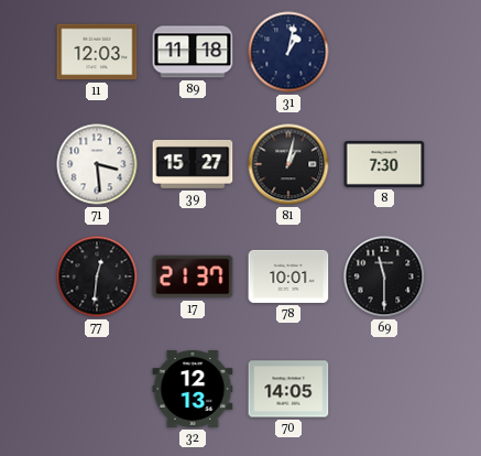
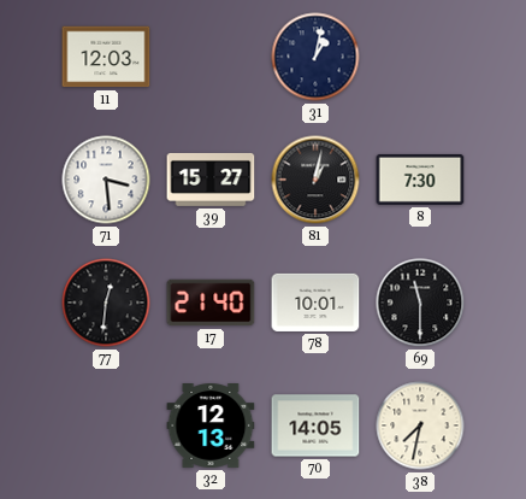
89: 11:18 -> none
17: 21:37 -> 21:40
38: none -> 7:32
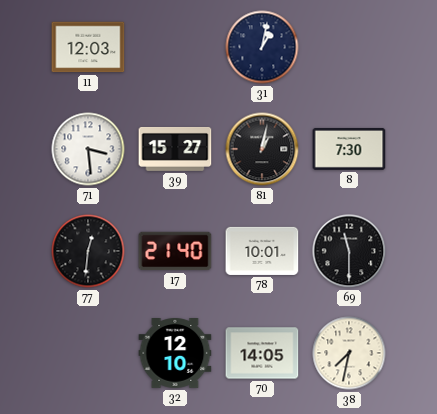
32: 12:13 -> 12:10
